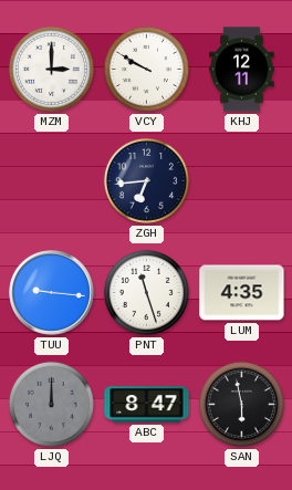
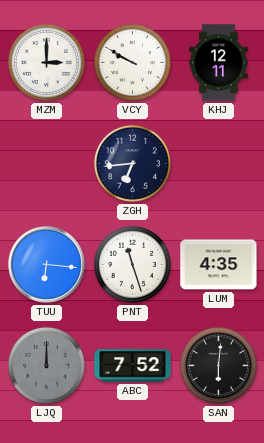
TUU: 9:16 -> 6:16
ABC: 8:47 -> 7:52
SAN: 5:58 -> 6:01
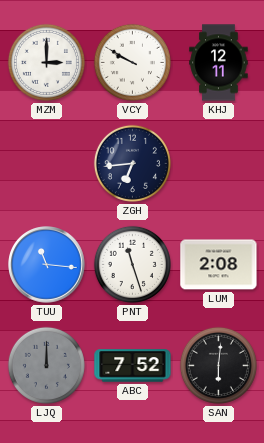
TUU: 6:16 -> 11:16
LUM: 4:35 -> 2:08
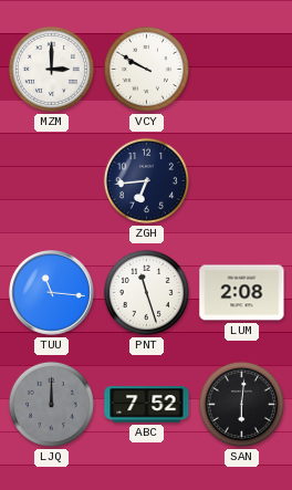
KHJ: 12:11 -> none
